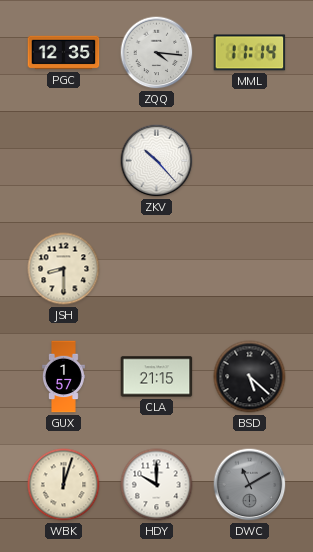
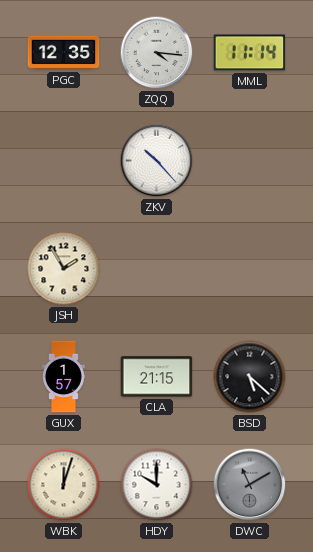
JSH: 8:30 -> 1:55
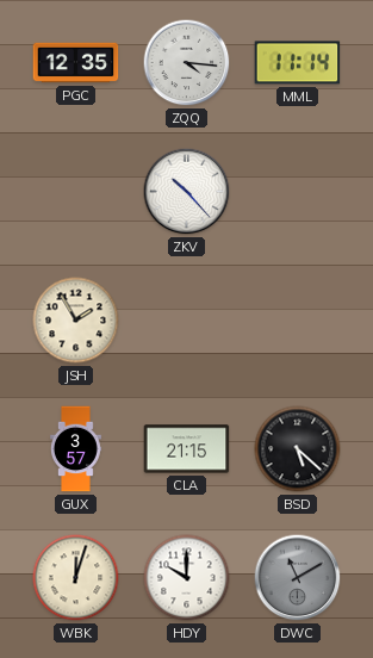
GUX: 1:57 -> 3:57
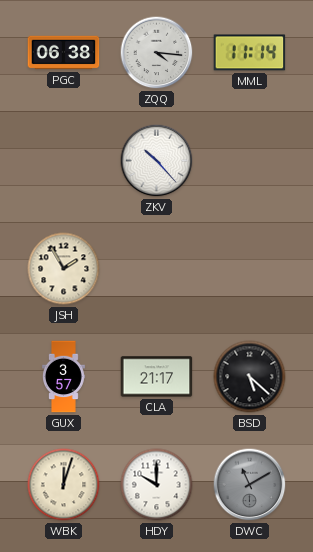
PGC: 12:35 -> 06:38
CLA: 21:15 -> 21:17
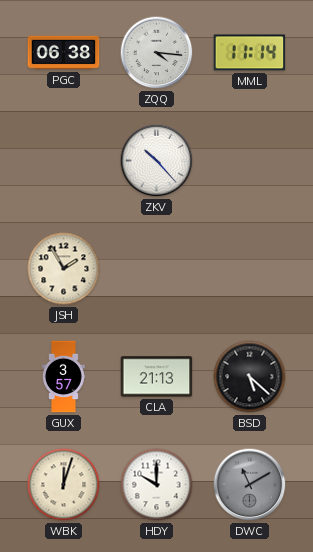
CLA: 21:17 -> 21:13
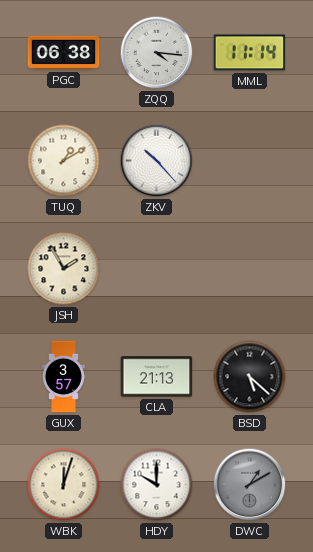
TUQ: none -> 1:10
DWC: 11:10 -> 1:10
